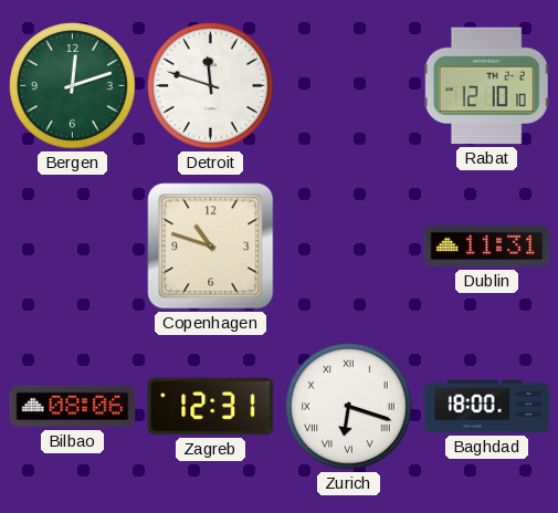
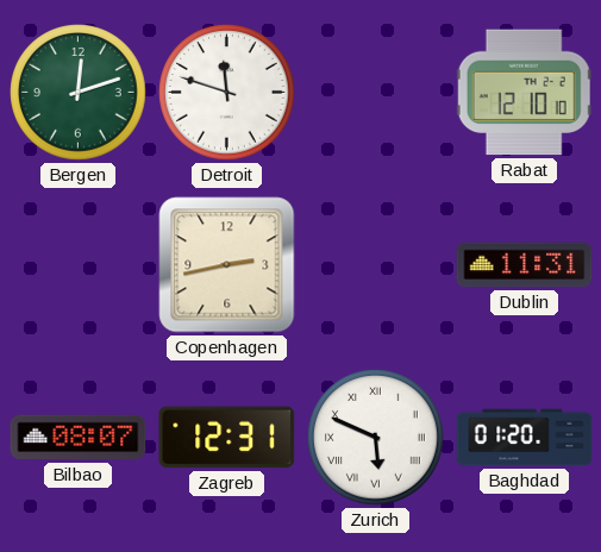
Copenhagen: 10:48 -> 2:43
Bilbao: 08:06 -> 08:07
Zurich: 6:18 -> 5:49
Baghdad: 18:00 -> 01:20
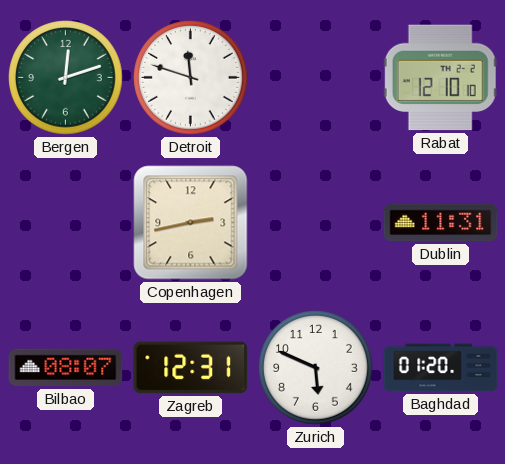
Zurich numerals: Roman -> Arabic
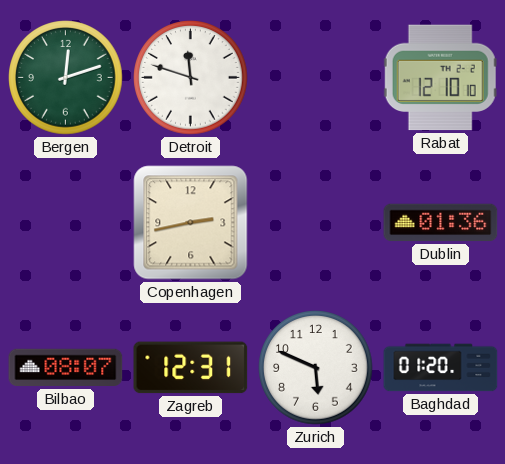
Dublin: 11:31 -> 01:36
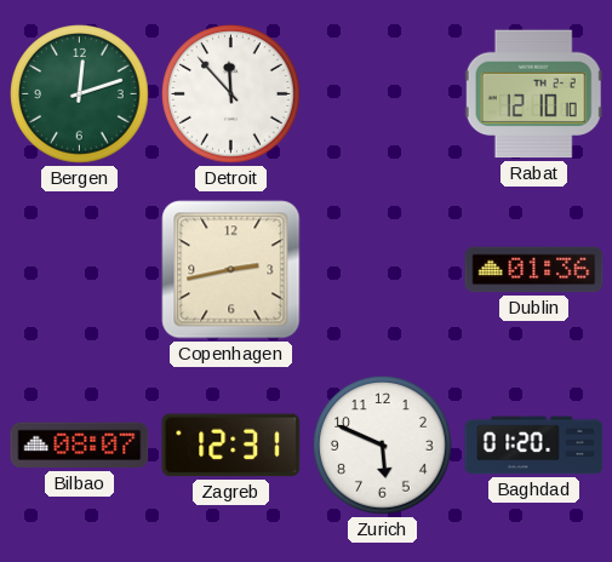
Detroit: 11:48 -> 11:53
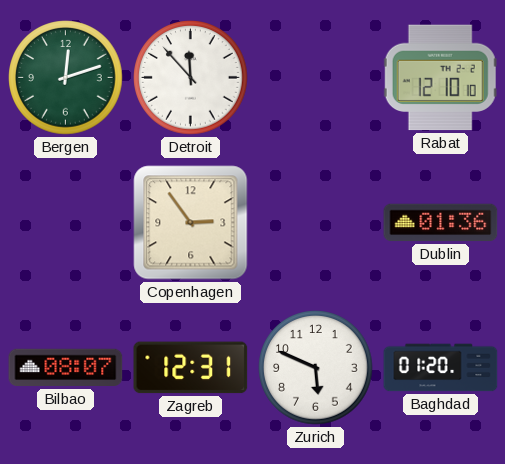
Copenhagen: 2:43 -> 2:54
